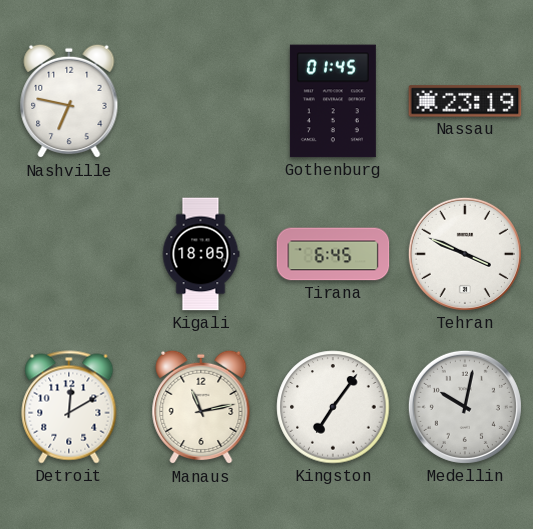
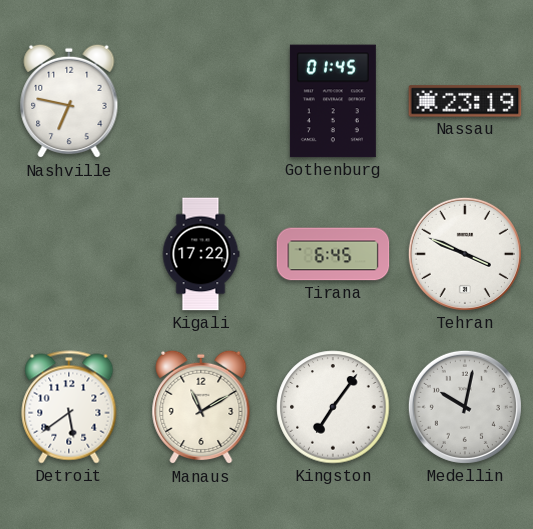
Kigali: 18:05 -> 17:22
Detroit: 12:10 -> 5:39
Manaus: 11:13 -> 11:10
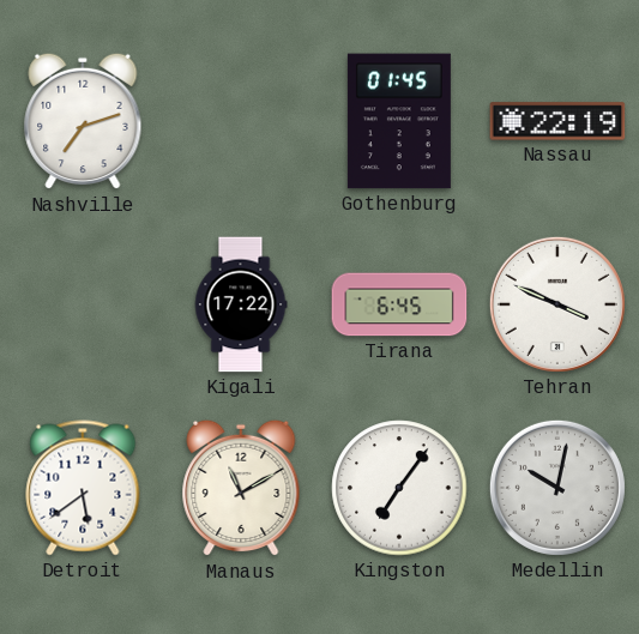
Nashville: 6:47 -> 7:12
Nassau: 23:19 -> 22:19
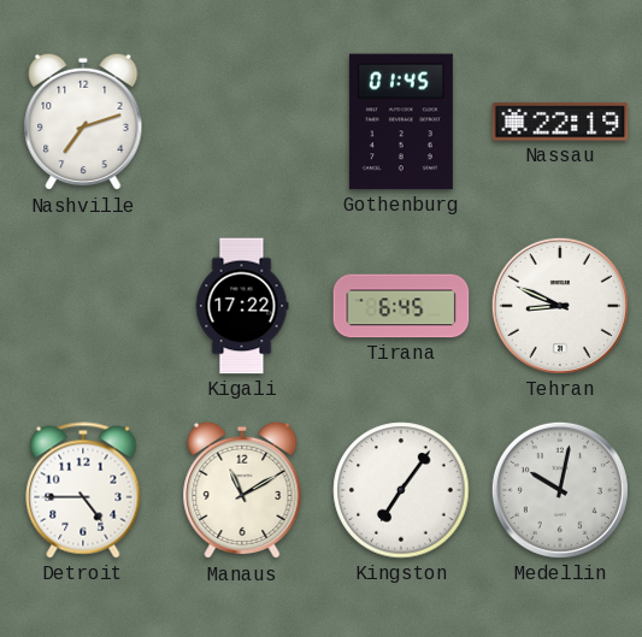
Tehran: 3:49 -> 8:49
Detroit: 5:39 -> 4:45
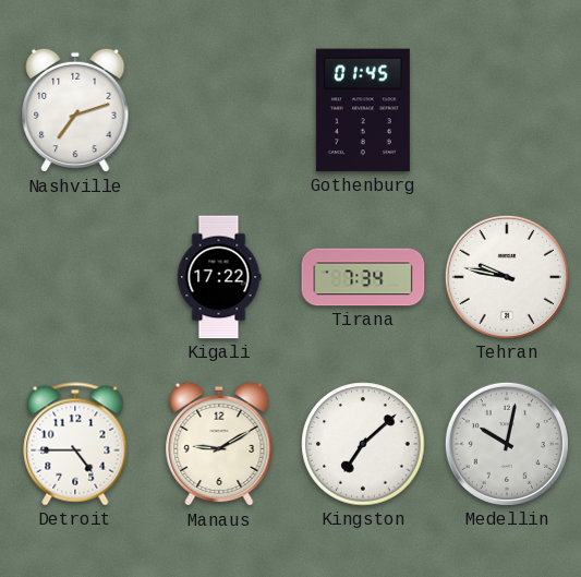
Nassau: 22:19 -> none
Tirana: 6:45 -> 7:34
Tehran: 8:49 -> 9:47
Manaus: 11:10 -> 9:10
Kingston: 7:06 -> 7:08
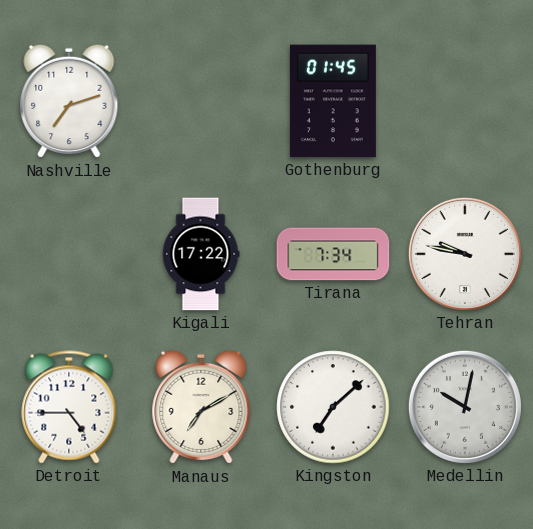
Manaus: 9:10 -> 7:10
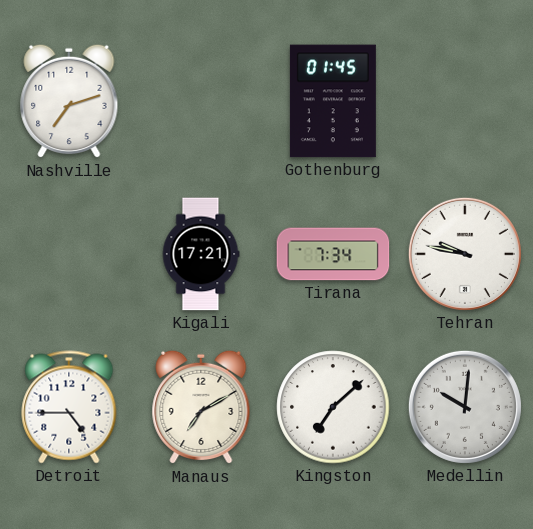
Kigali: 17:22 -> 17:21
Medellin: 10:02 -> 10:01
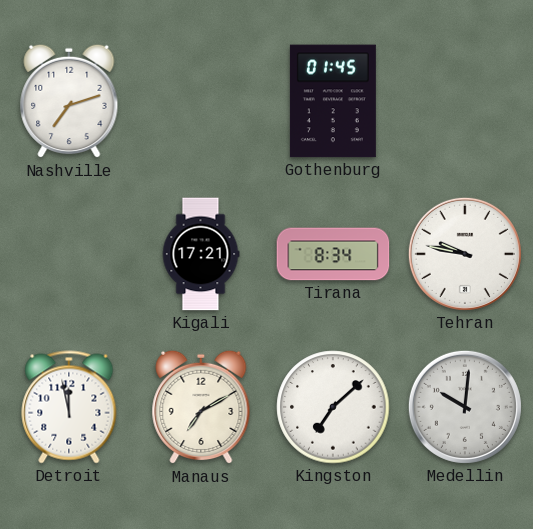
Tirana: 7:34 -> 8:34
Detroit: 4:45 -> 11:58
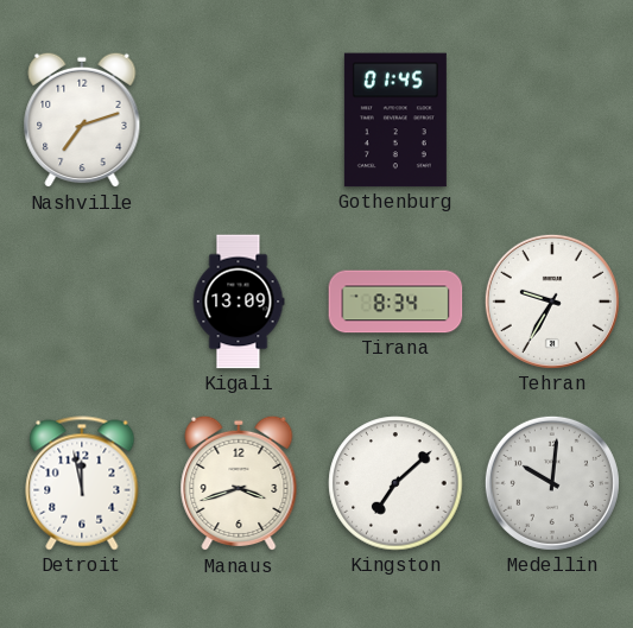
Kigali: 17:21 -> 13:09
Tehran: 9:47 -> 9:35
Manaus: 7:10 -> 3:42
